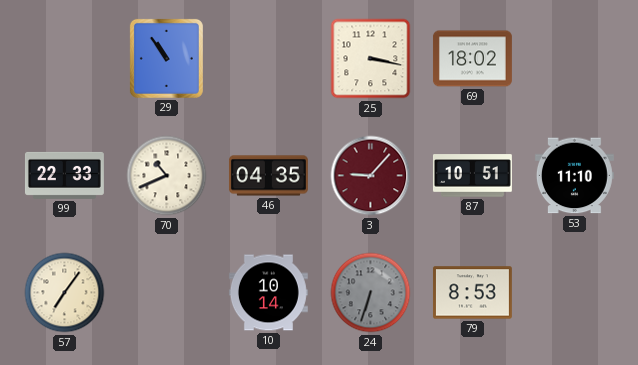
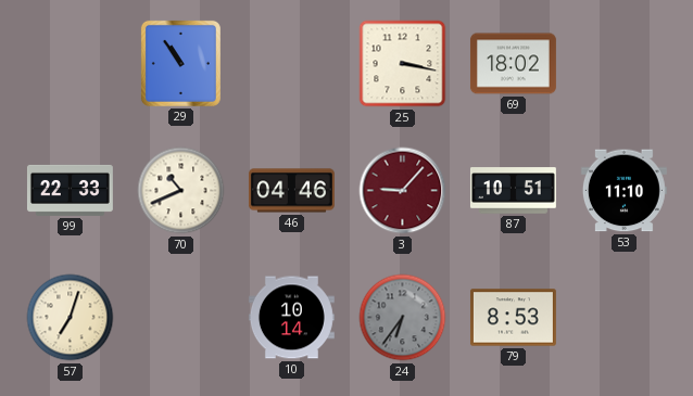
46: 04:35 -> 04:46
57: 7:06 -> 7:03
24: 6:33 -> 6:36
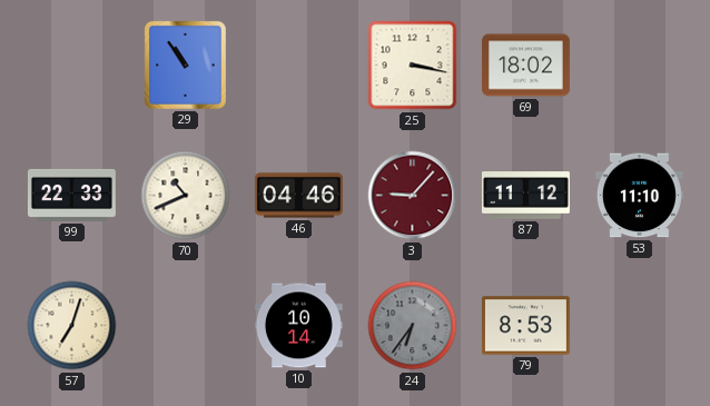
87: 10:51 -> 11:12
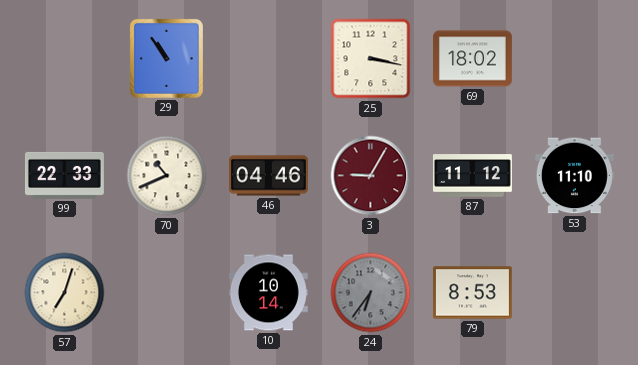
3: 9:07 -> 9:05
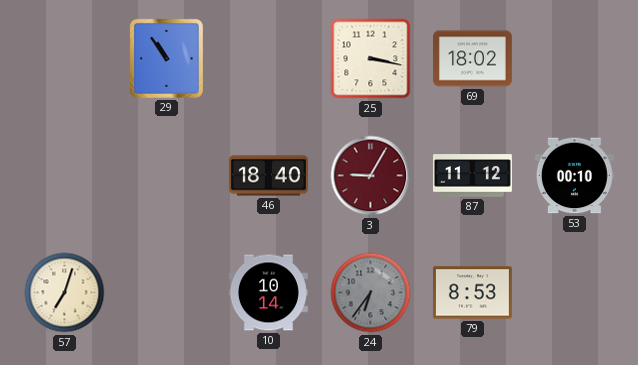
99: 22:33 -> none
70: 10:41 -> none
46: 04:46 -> 18:40
53: 11:10 -> 00:10
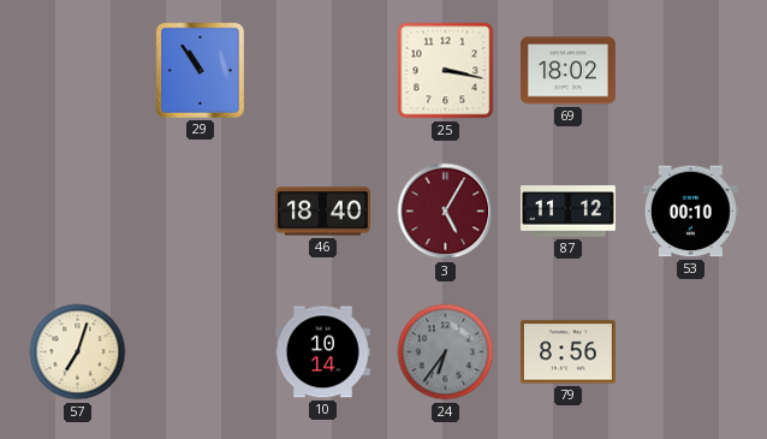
3: 9:05 -> 5:05
79: 8:53 -> 8:56
